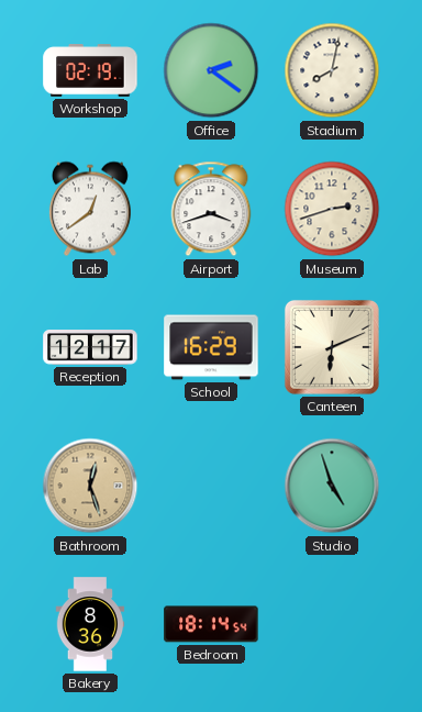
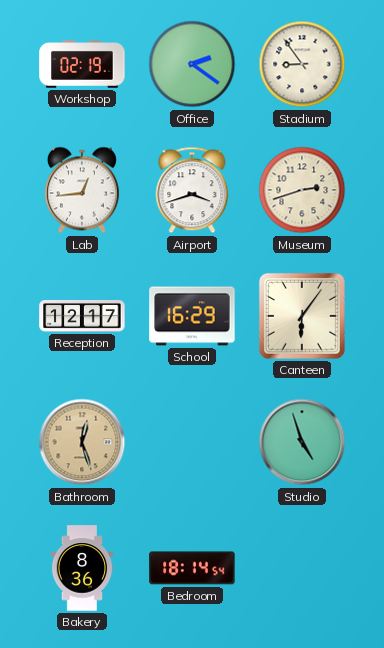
Stadium: 8:02 -> 8:54
Lab: 12:39 -> 12:44
Canteen: 6:11 -> 6:06
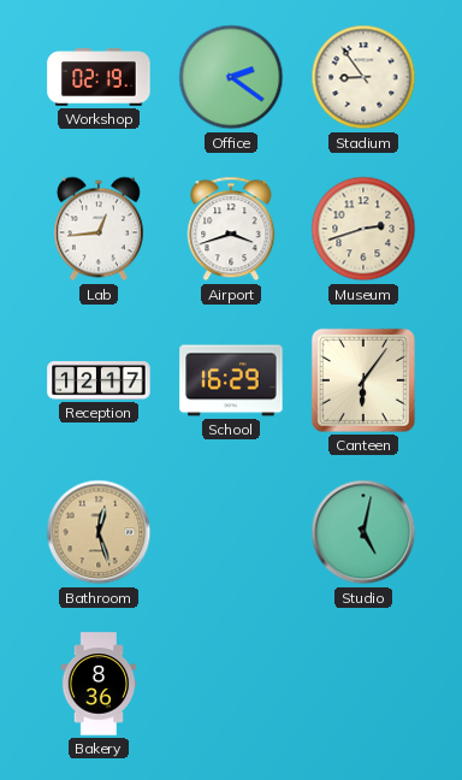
Studio: 4:57 -> 5:02
Bedroom: 18:14 -> none
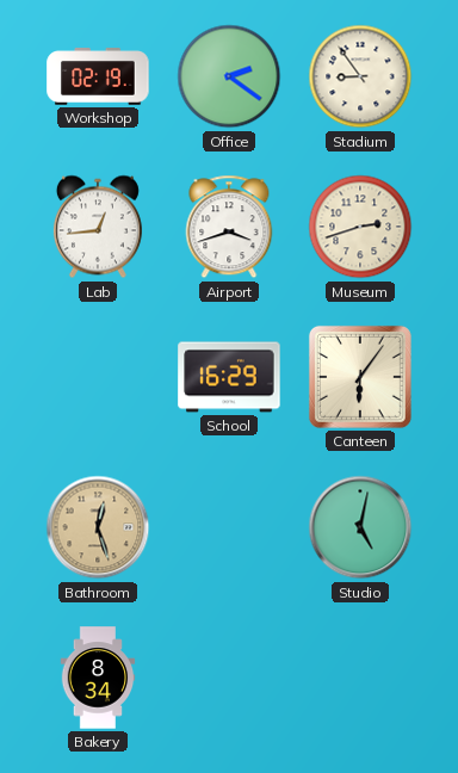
Reception: 12:17 -> none
Bakery: 8:36 -> 8:34
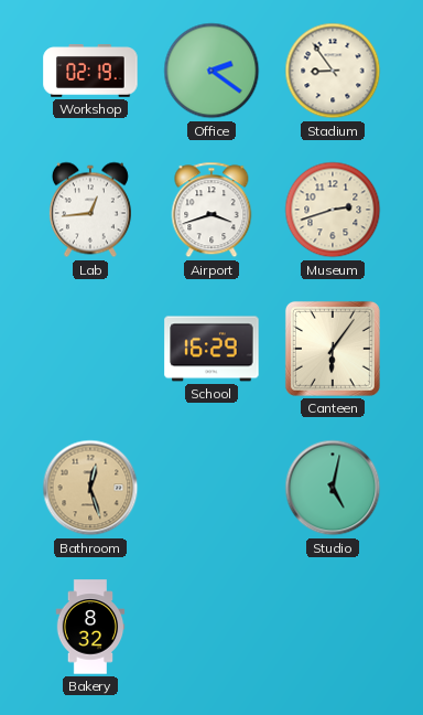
Bakery: 8:34 -> 8:32
